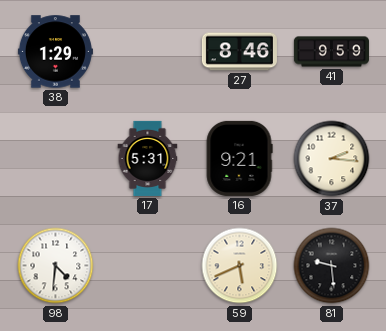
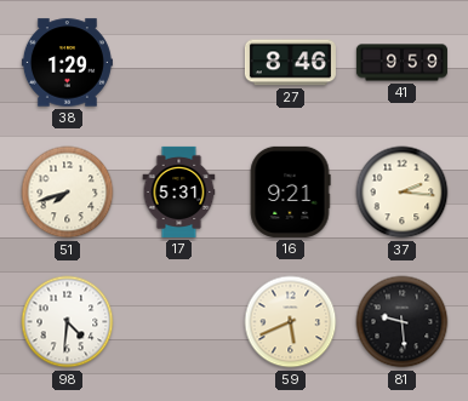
51: none -> 7:42
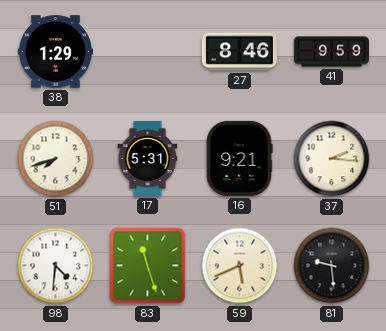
83: none -> 11:27
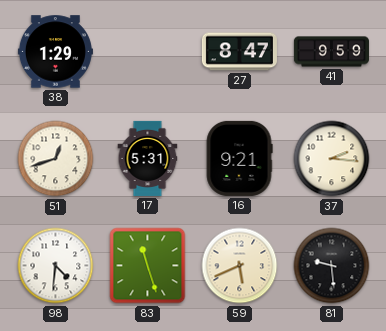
27: 8:46 -> 8:47
51: 7:42 -> 12:42
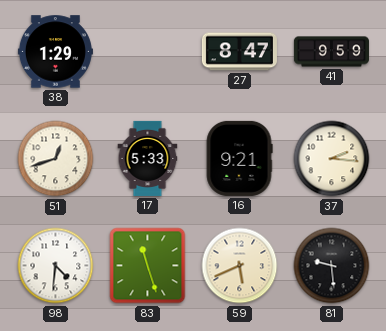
17: 5:31 -> 5:33
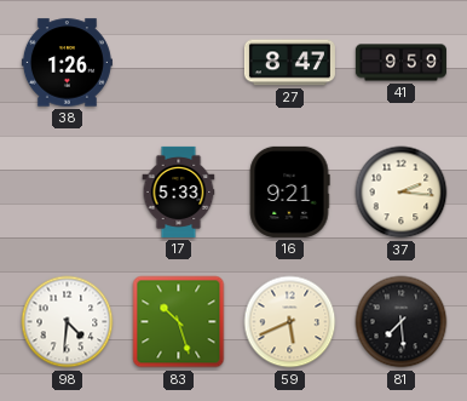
38: 1:29 -> 1:26
51: 12:42 -> none
83: 11:27 -> 10:27
81: 9:29 -> 7:29
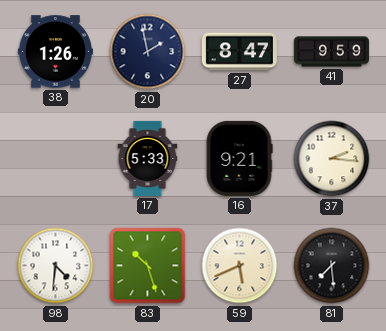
20: none -> 1:58
